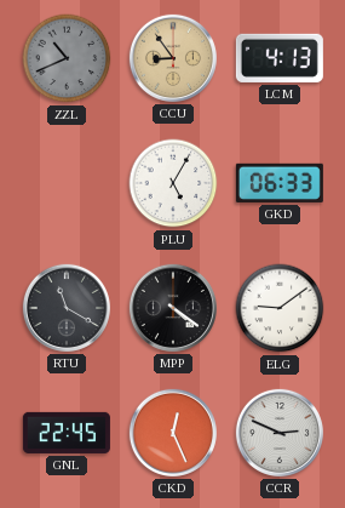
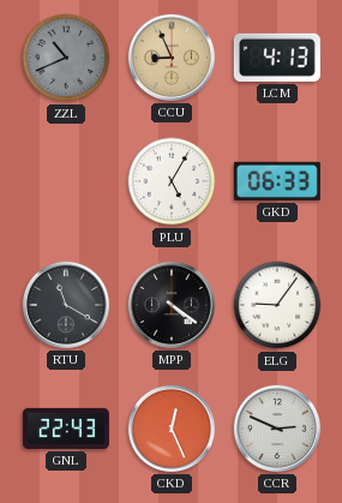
CCU: 8:54 -> 8:56
ELG: 9:09 -> 9:06
GNL: 22:45 -> 22:43
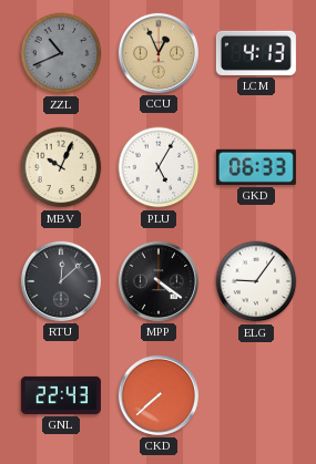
CCU: 8:56 -> 12:56
MBV: none -> 10:04
RTU: 11:20 -> 12:08
CKD: 12:26 -> 7:38
CCR: 2:49 -> none
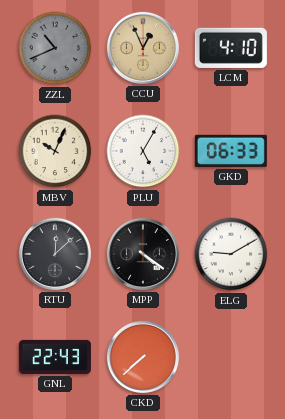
LCM: 4:13 -> 4:10
ELG: 9:06 -> 9:10
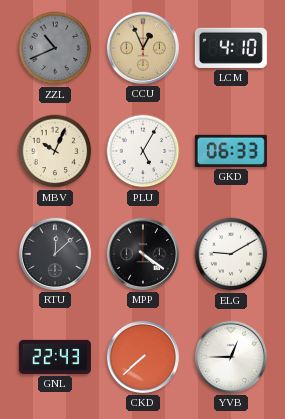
YVB: none -> 12:45
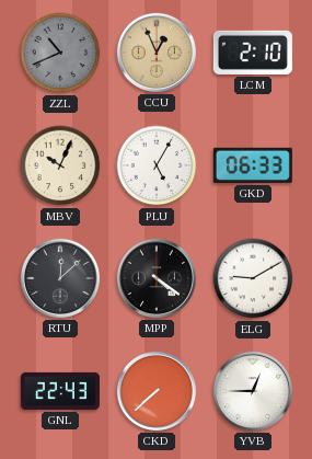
LCM: 4:10 -> 2:10
